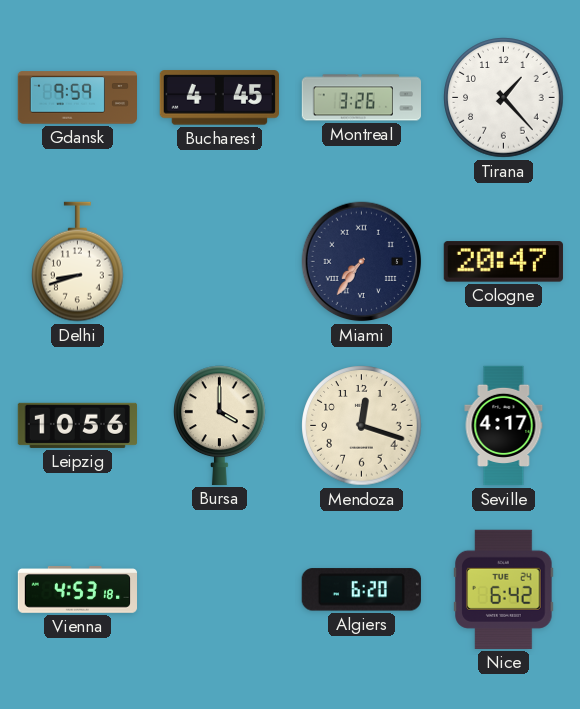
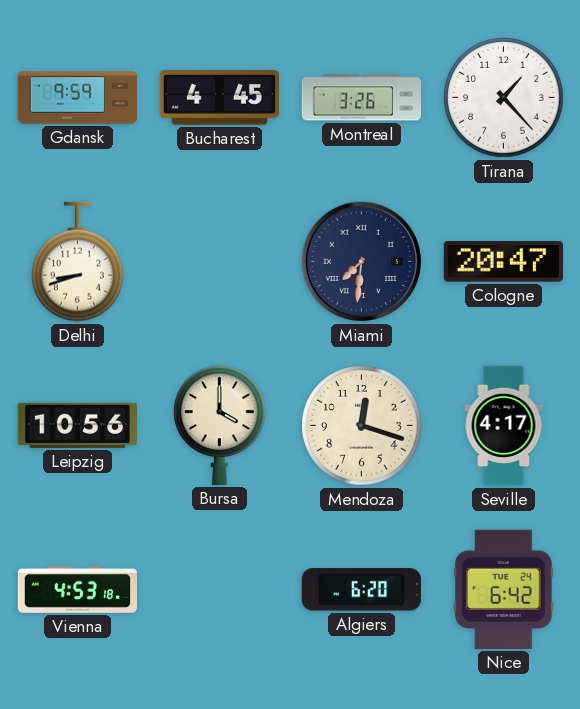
Miami: 7:36 -> 7:31
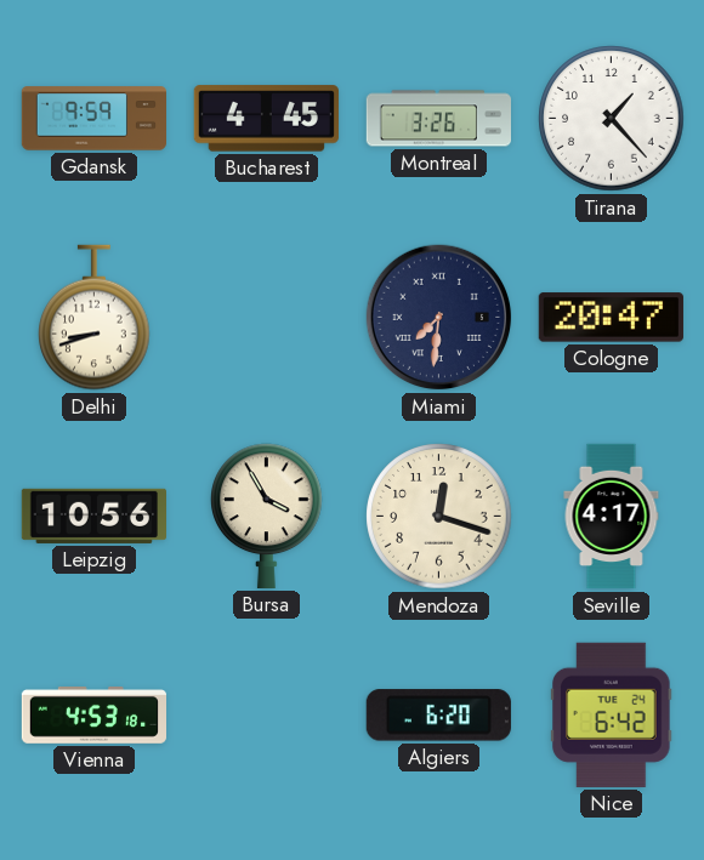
Bursa: 4:00 -> 3:55
